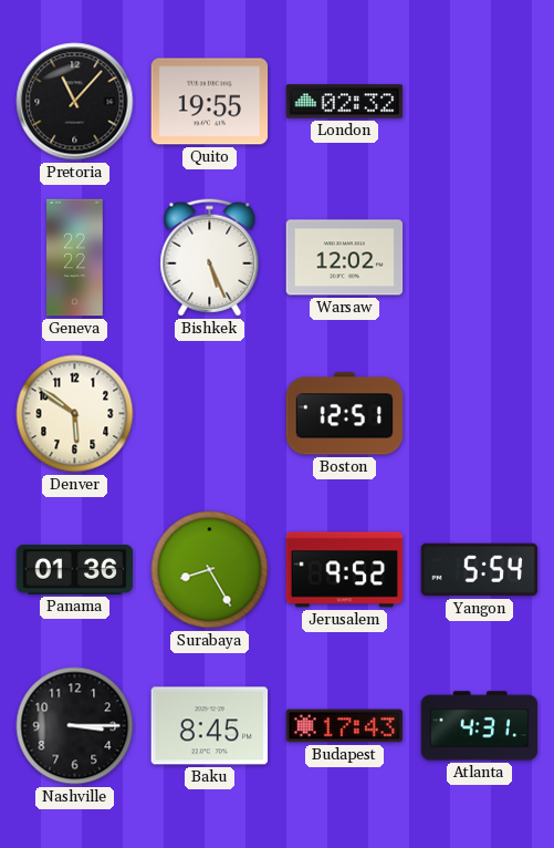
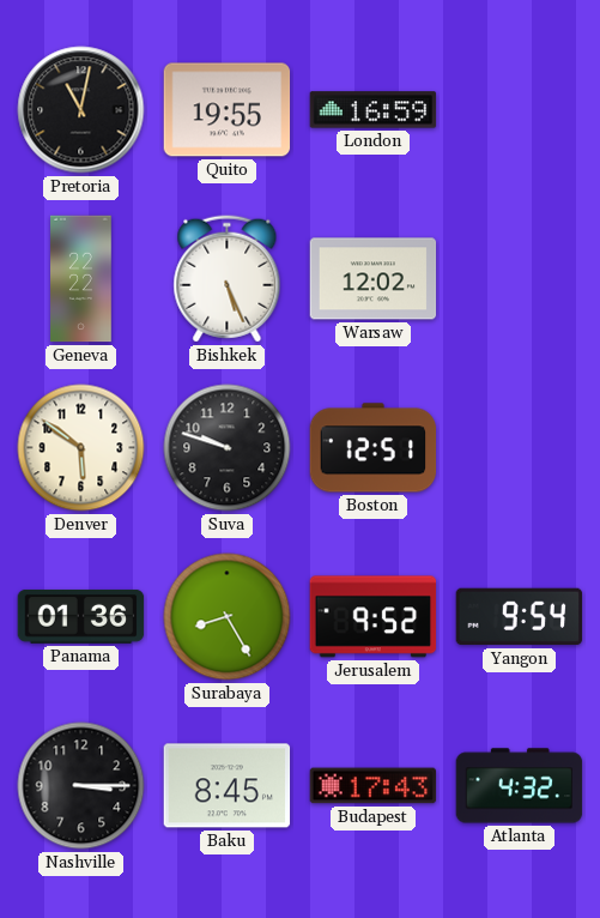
Pretoria: 11:07 -> 11:02
London: 02:32 -> 16:59
Suva: none -> 9:48
Yangon: 5:54 -> 9:54
Atlanta: 4:31 -> 4:32
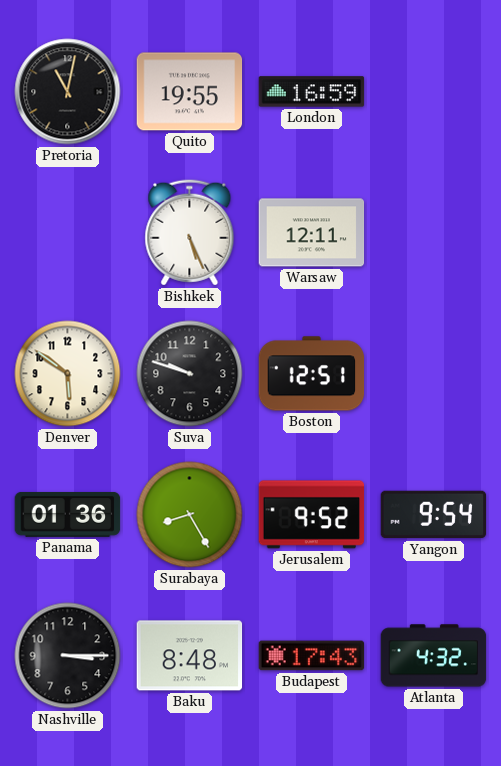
Geneva: 22:22 -> none
Warsaw: 12:02 -> 12:11
Baku: 8:45 -> 8:48
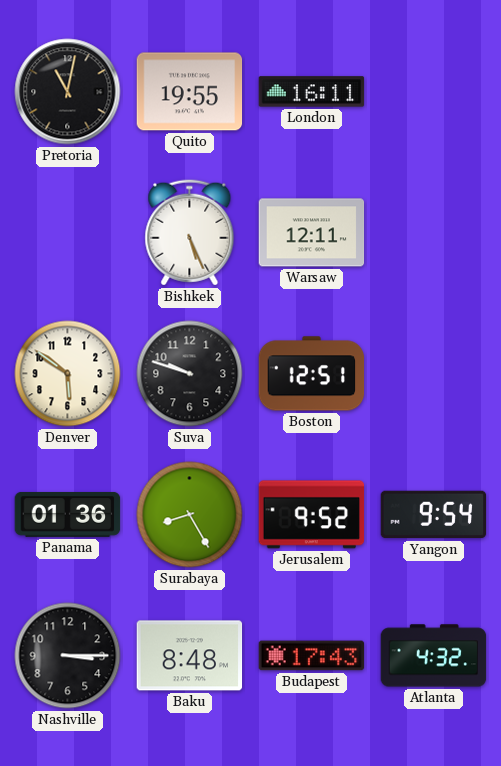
London: 16:59 -> 16:11
